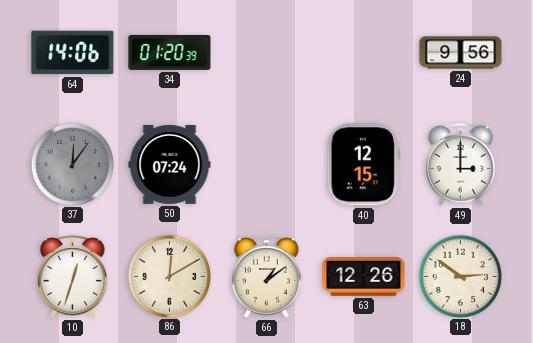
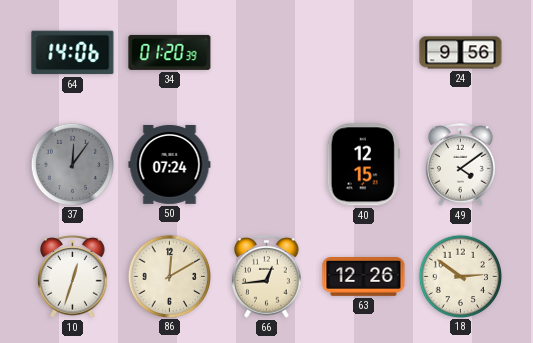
49: 3:00 -> 4:09
66: 1:09 -> 12:44
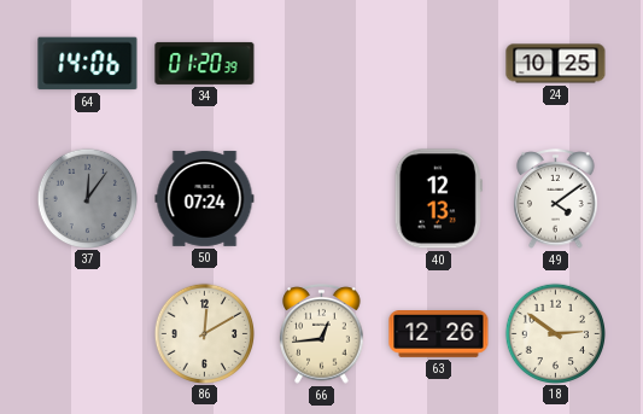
24: 9:56 -> 10:25
40: 12:15 -> 12:13
10: 12:33 -> none
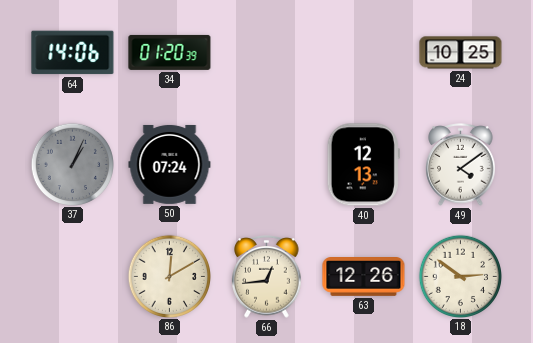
37: 12:06 -> 1:04
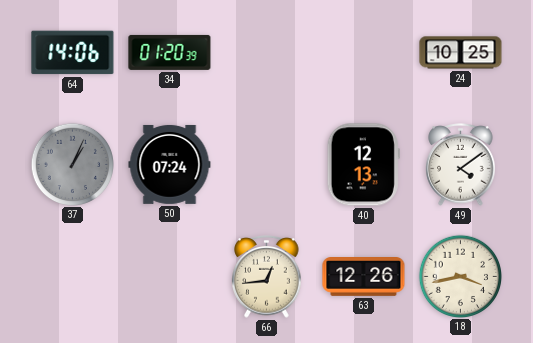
86: 12:10 -> none
18: 2:51 -> 3:43
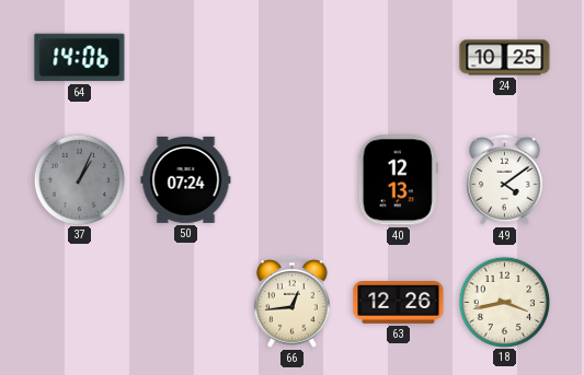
34: 01:20 -> none
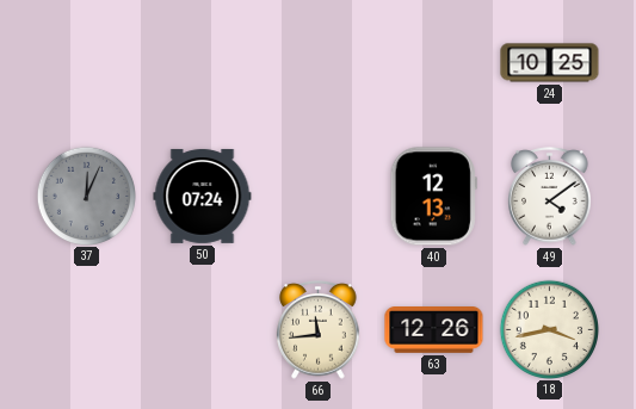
64: 14:06 -> none
37: 1:04 -> 12:04
66: 12:44 -> 11:44
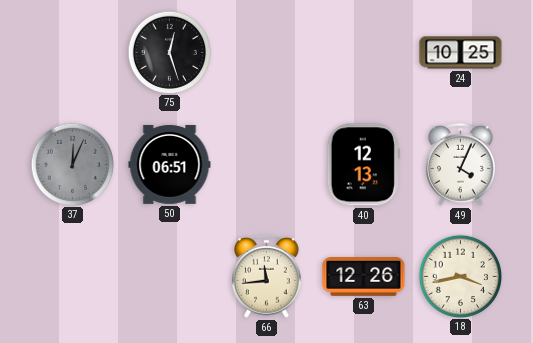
75: none -> 12:27
50: 07:24 -> 06:51
49: 4:09 -> 4:04
